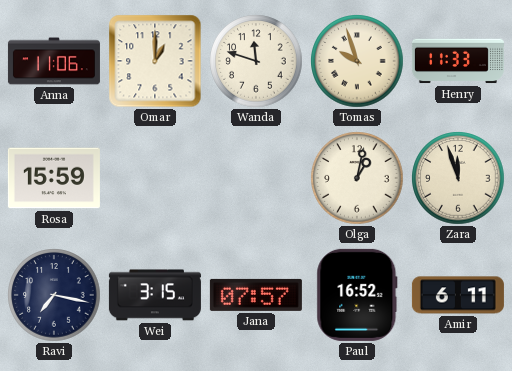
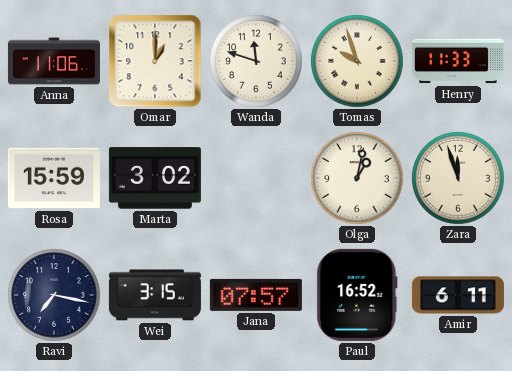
Marta: none -> 3:02
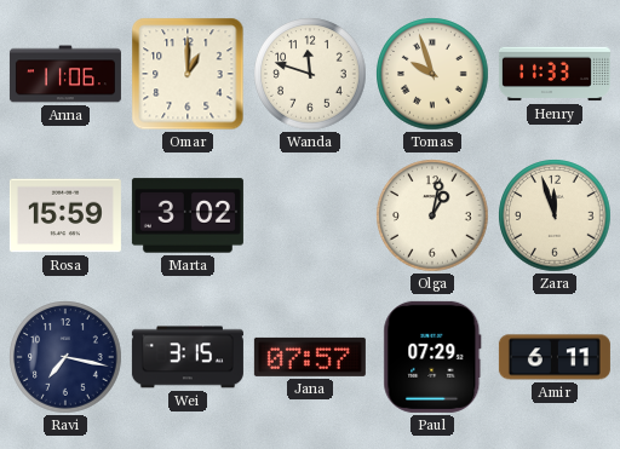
Paul: 16:52 -> 07:29
